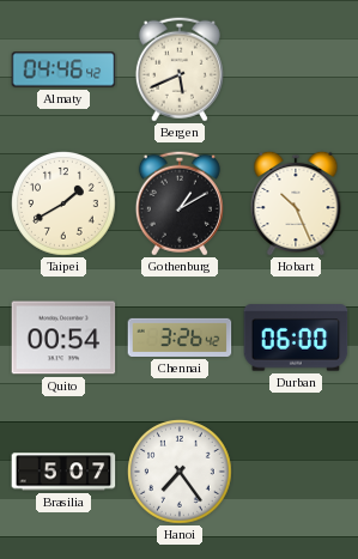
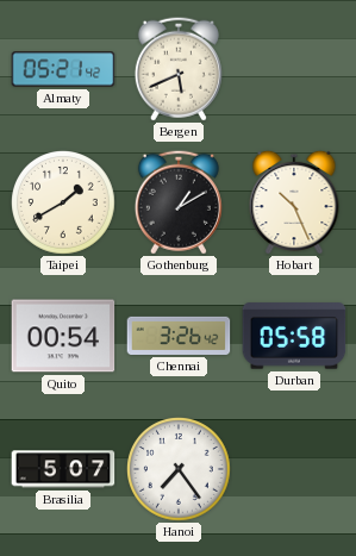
Almaty: 04:46 -> 05:21
Durban: 06:00 -> 05:58
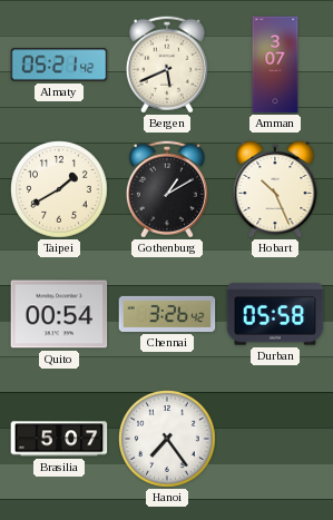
Amman: none -> 3:07
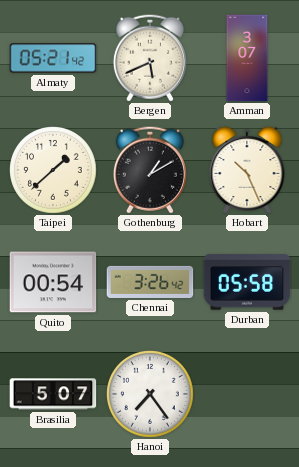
Taipei: 1:40 -> 1:38
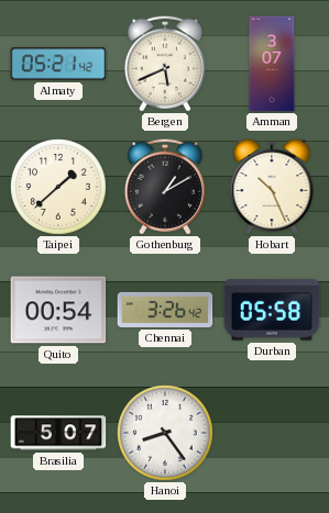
Hanoi: 7:24 -> 8:24
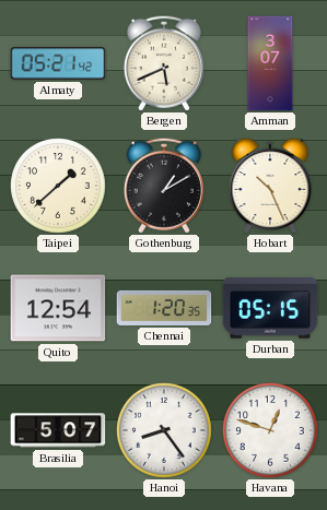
Quito: 00:54 -> 12:54
Chennai: 3:26 -> 1:20
Durban: 05:58 -> 05:15
Havana: none -> 12:48
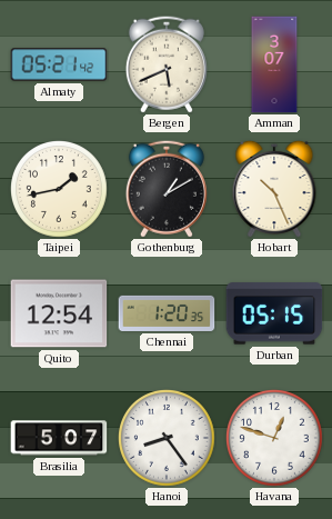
Taipei: 1:38 -> 1:43
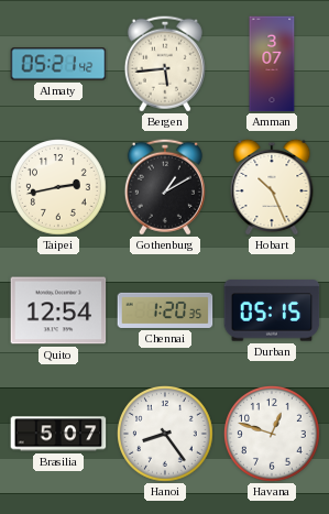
Bergen: 5:41 -> 5:44
Taipei: 1:43 -> 2:43
